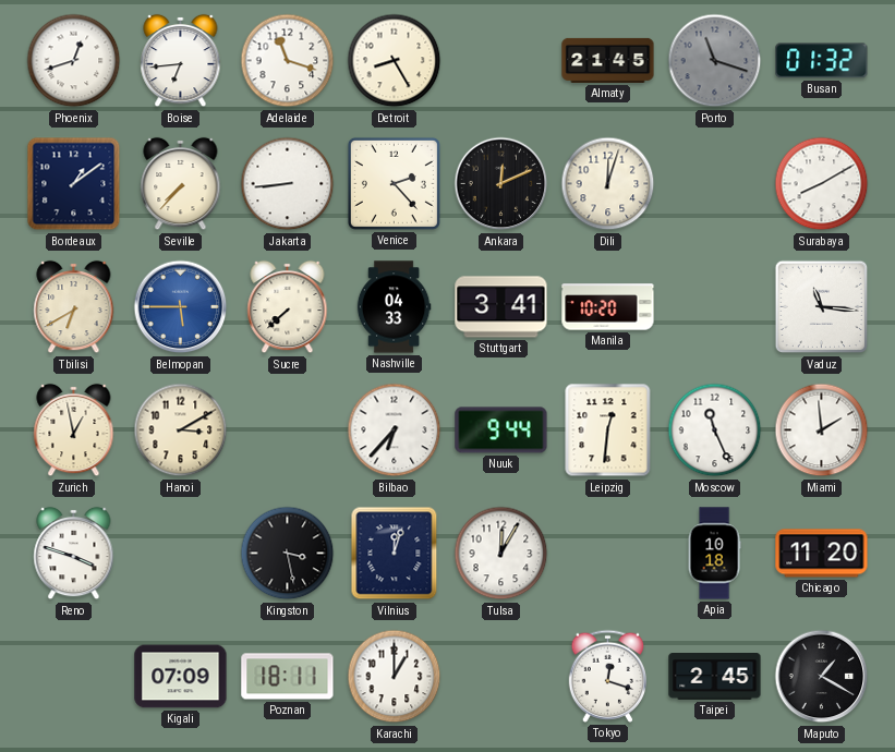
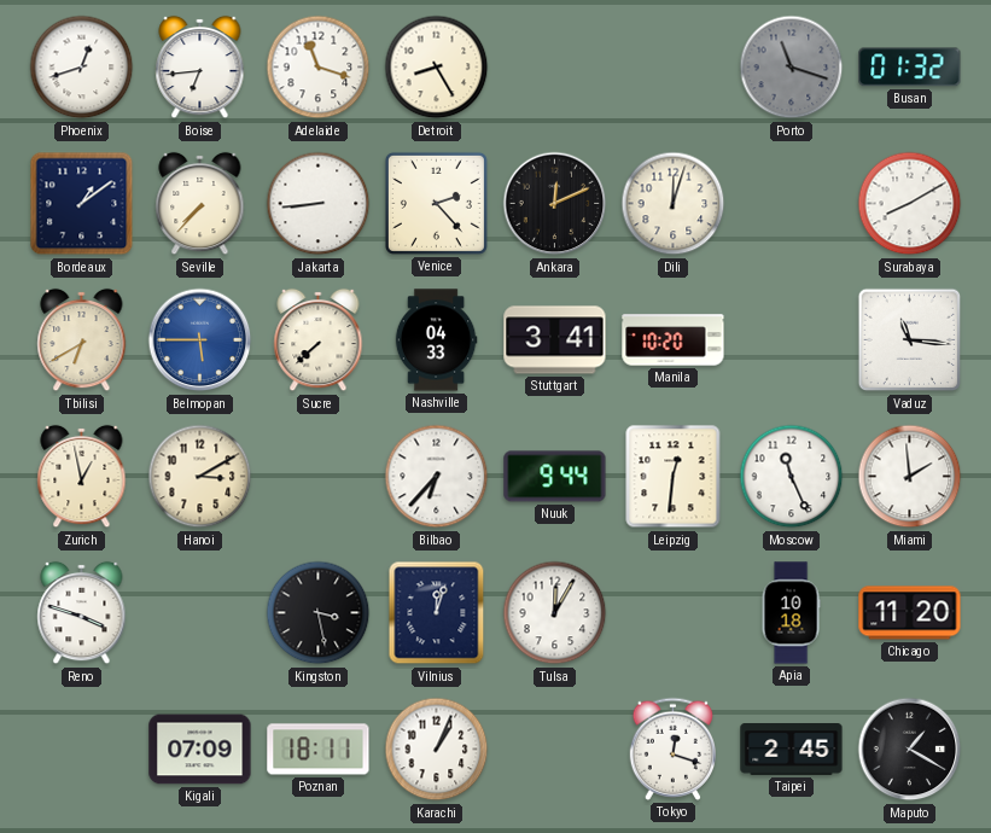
Almaty: 21:45 -> none
Karachi: 1:00 -> 1:04
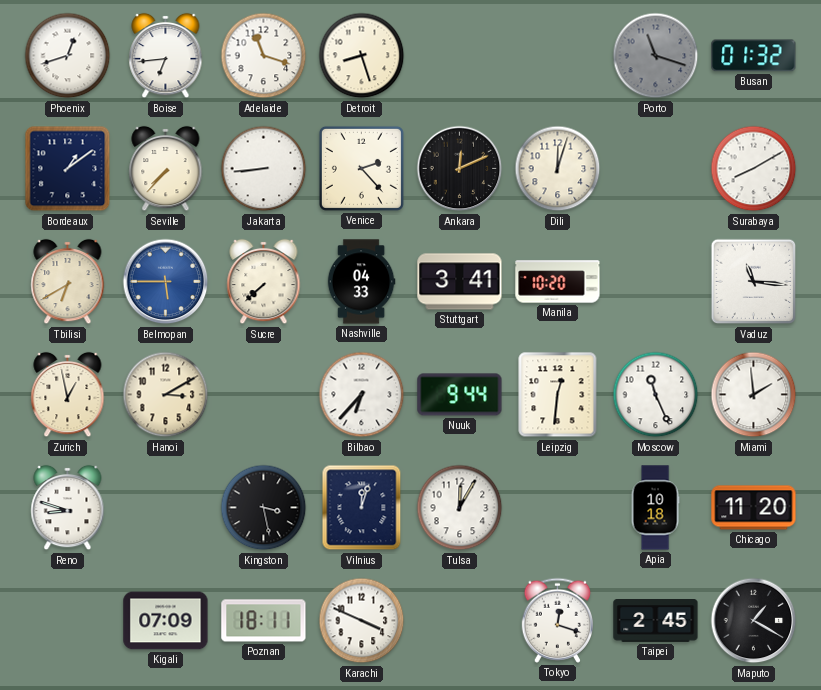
Detroit: 8:25 -> 8:27
Reno: 3:48 -> 8:48
Karachi: 1:04 -> 3:49
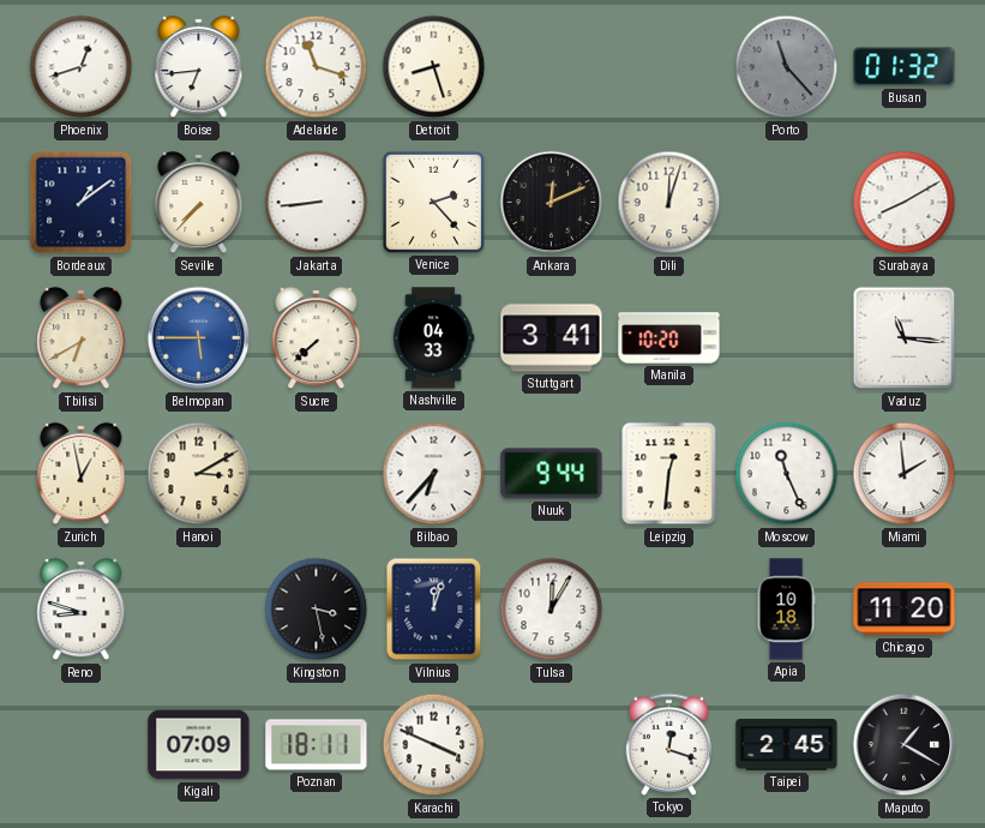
Porto: 11:18 -> 11:23
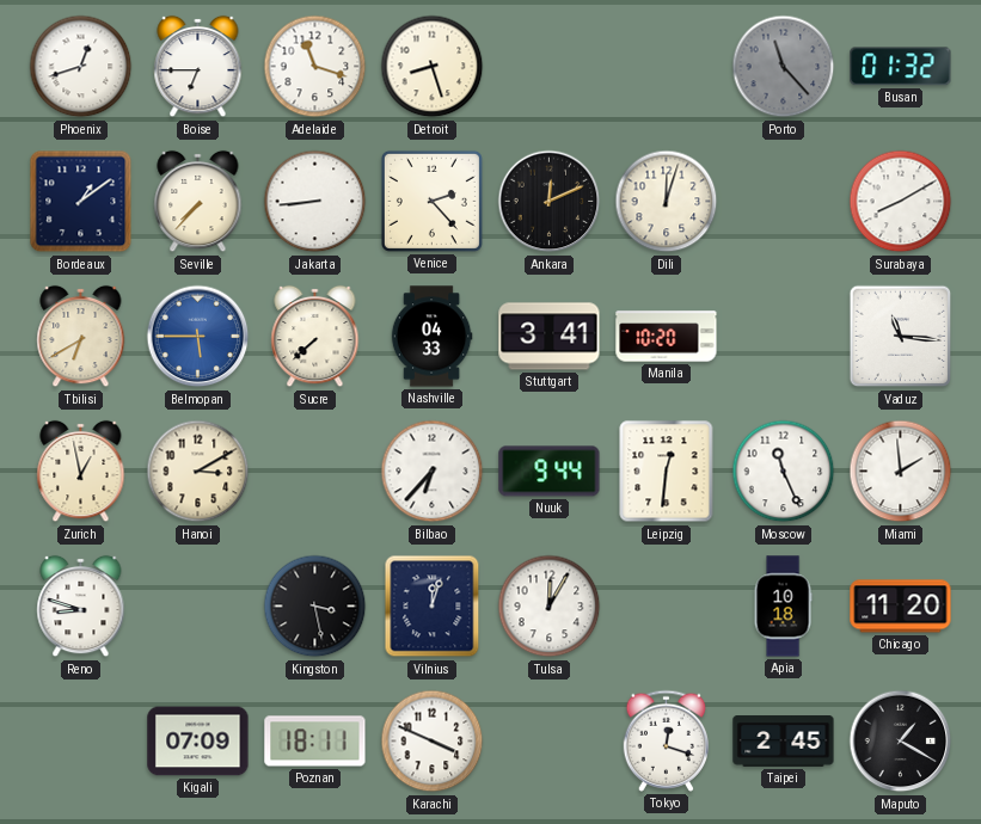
Boise: 6:44 -> 6:45
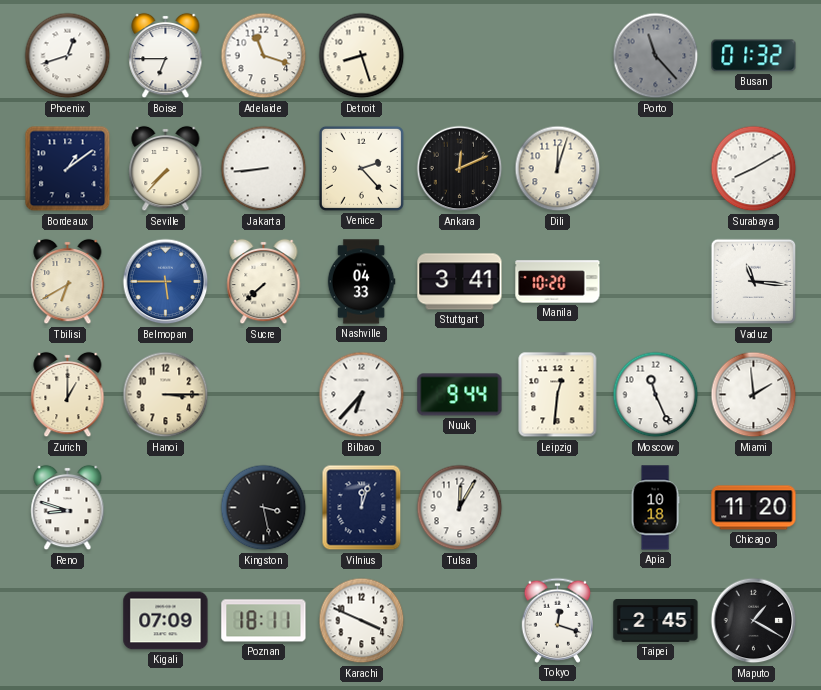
Zurich: 12:58 -> 1:00
Hanoi: 3:10 -> 3:15
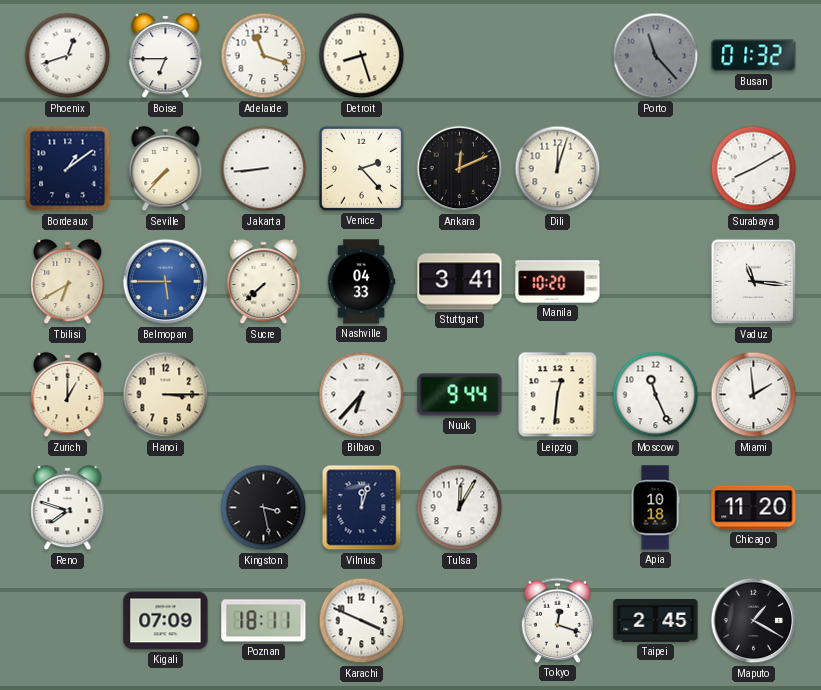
Reno: 8:48 -> 7:48
